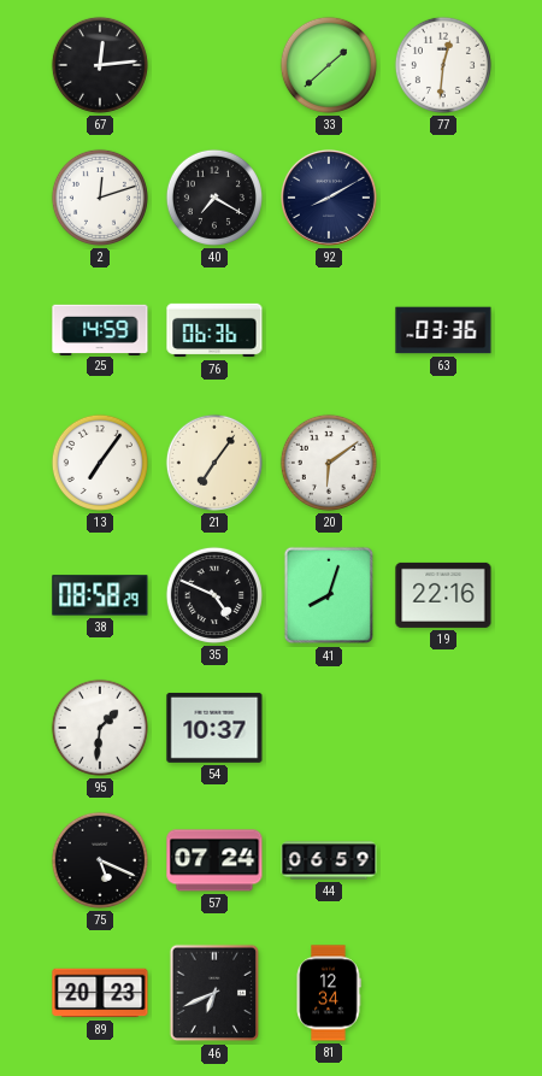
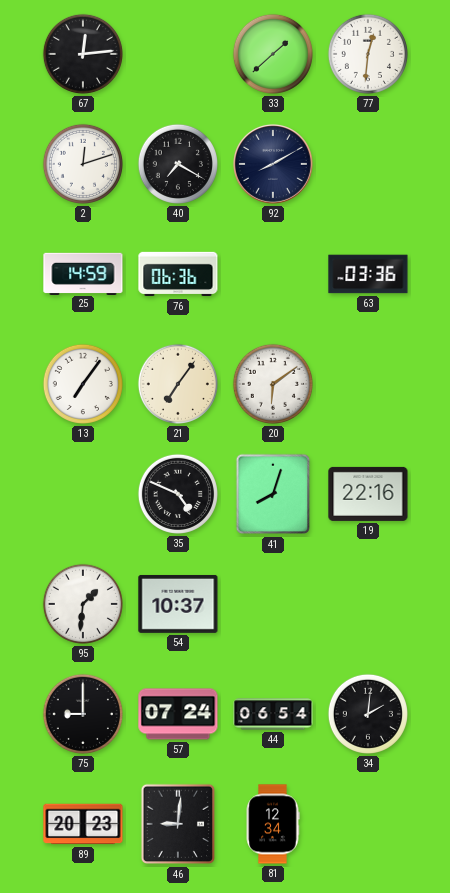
38: 08:58 -> none
75: 5:19 -> 9:00
44: 06:59 -> 06:54
34: none -> 2:01
46: 6:41 -> 9:01
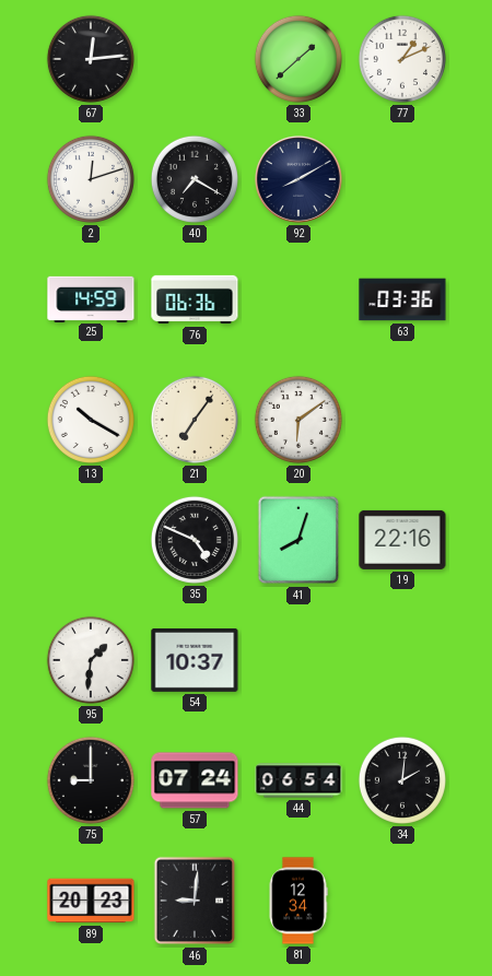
77: 12:31 -> 1:11
13: 7:06 -> 10:20
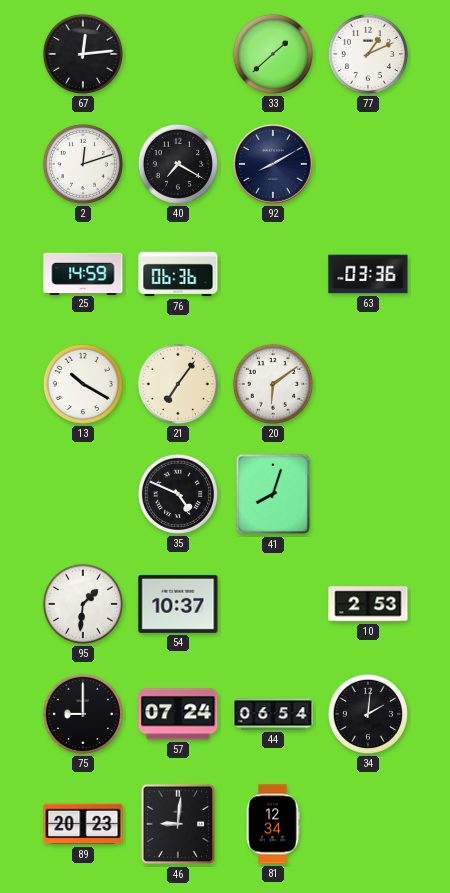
19: 22:16 -> none
10: none -> 2:53
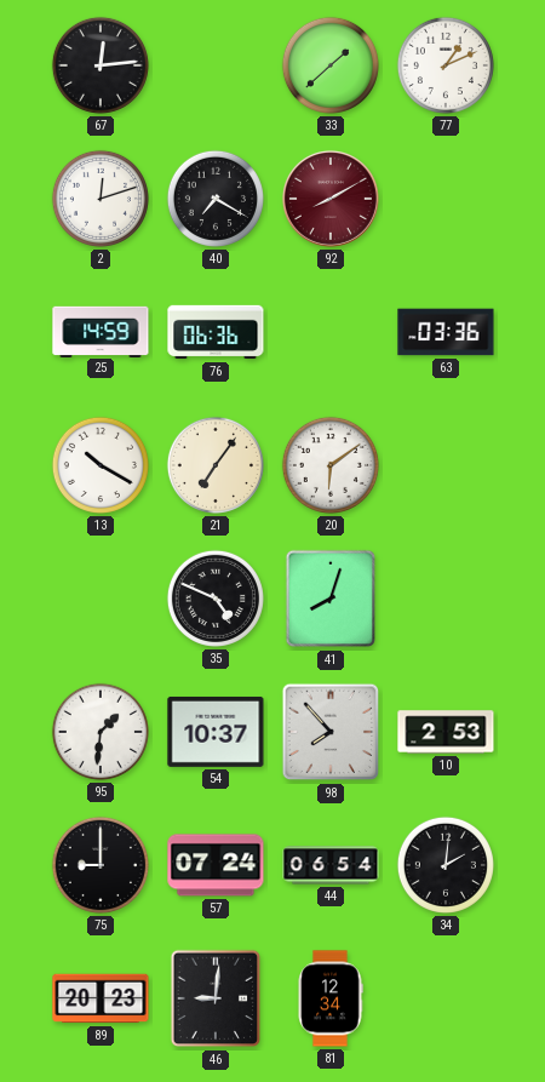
92 dial: navy -> burgundy
98: none -> 7:53
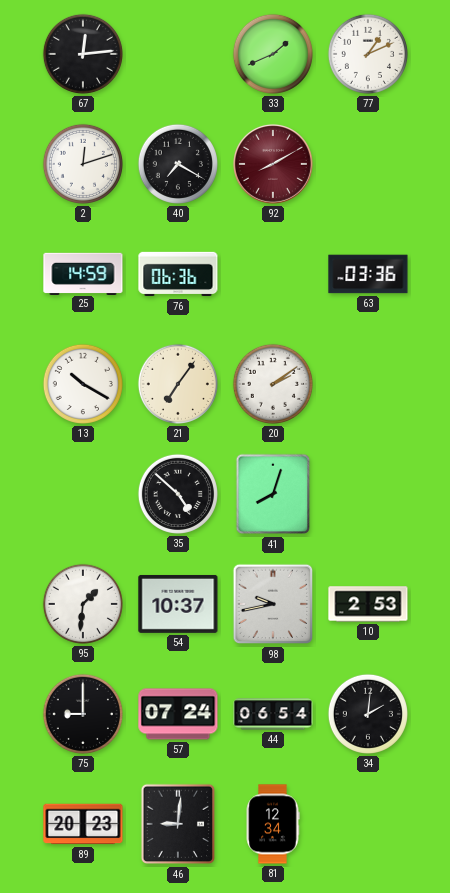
33: 1:38 -> 1:41
20: 6:09 -> 2:09
35: 4:49 -> 4:52
98: 7:53 -> 9:43
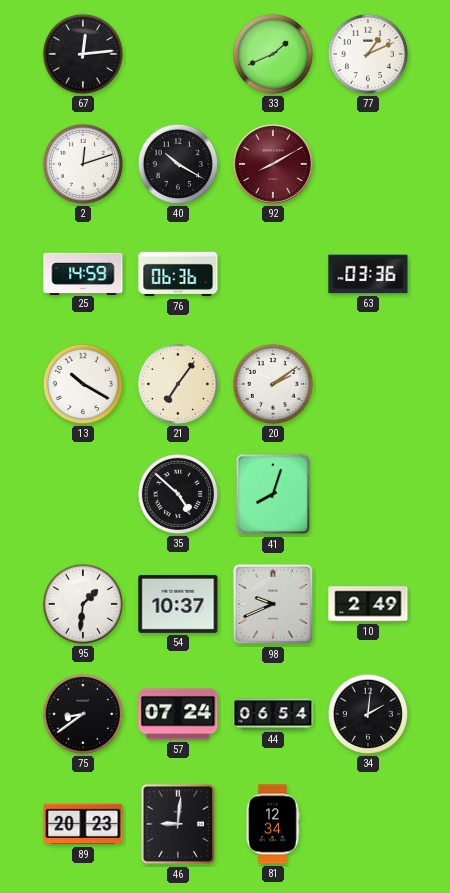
40: 7:20 -> 10:20
98: 9:43 -> 9:41
10: 2:53 -> 2:49
75: 9:00 -> 8:39
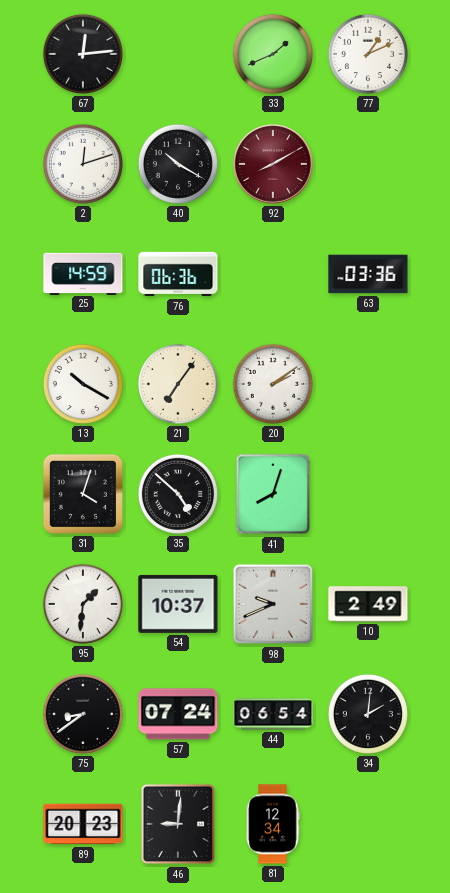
31: none -> 4:03
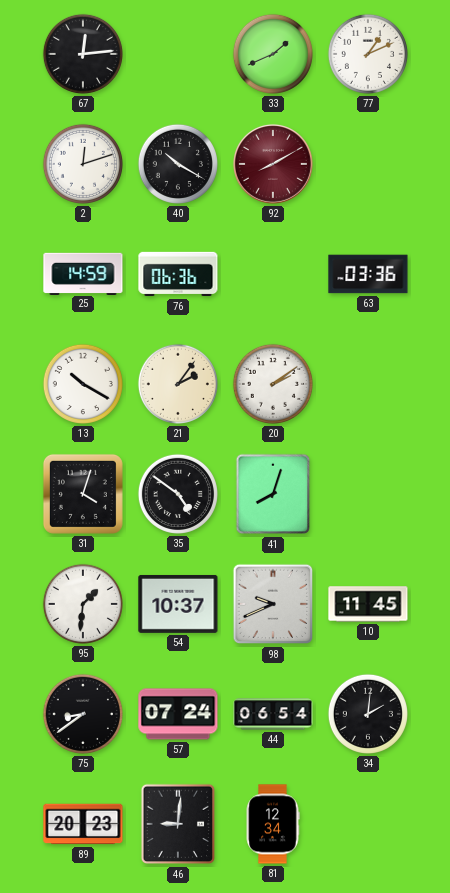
21: 7:06 -> 2:06
35: 4:52 -> 4:51
10: 2:49 -> 11:45
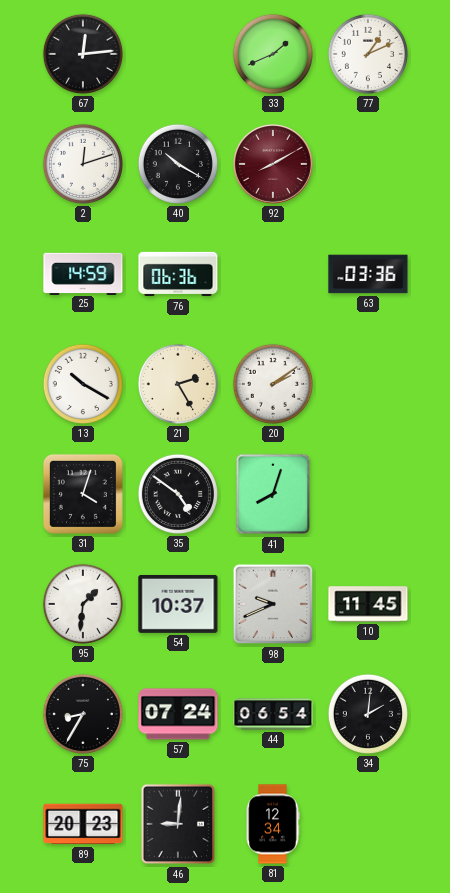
21: 2:06 -> 2:25
75: 8:39 -> 8:35
